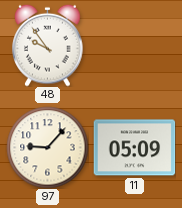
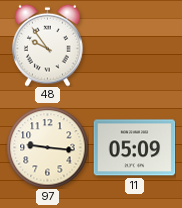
97: 9:07 -> 9:16
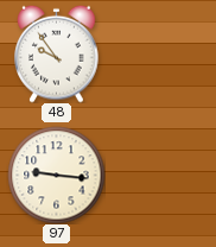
11: 05:09 -> none
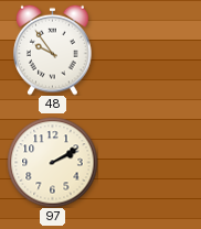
97: 9:16 -> 2:10
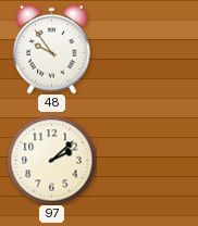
97: 2:10 -> 2:08
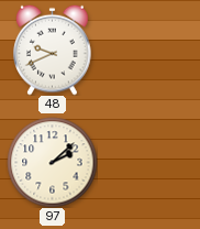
48: 9:54 -> 9:41
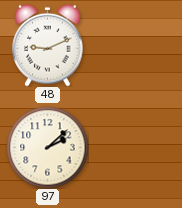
48: 9:41 -> 9:11
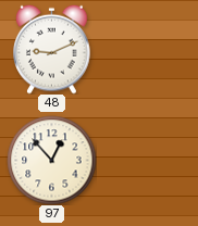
97: 2:08 -> 12:53
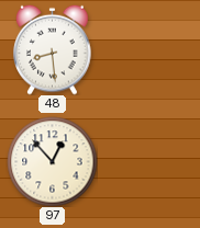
48: 9:11 -> 8:29
